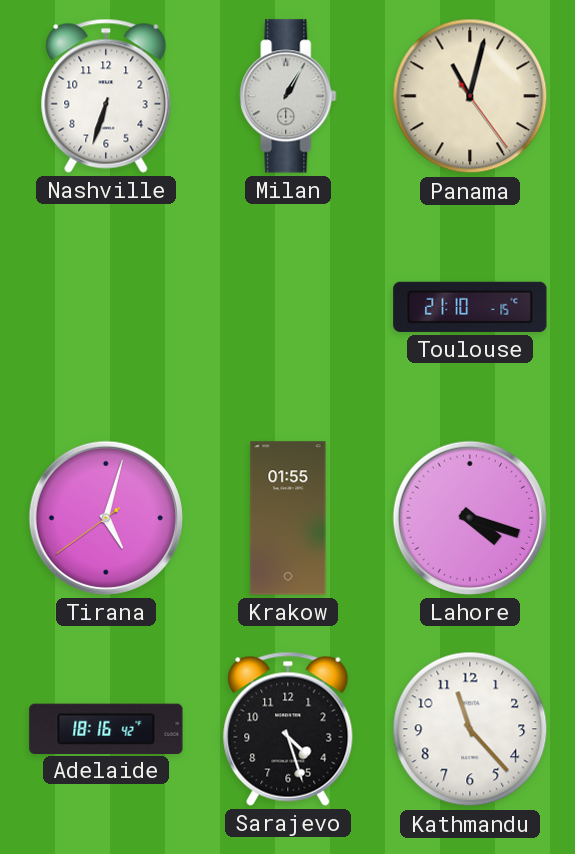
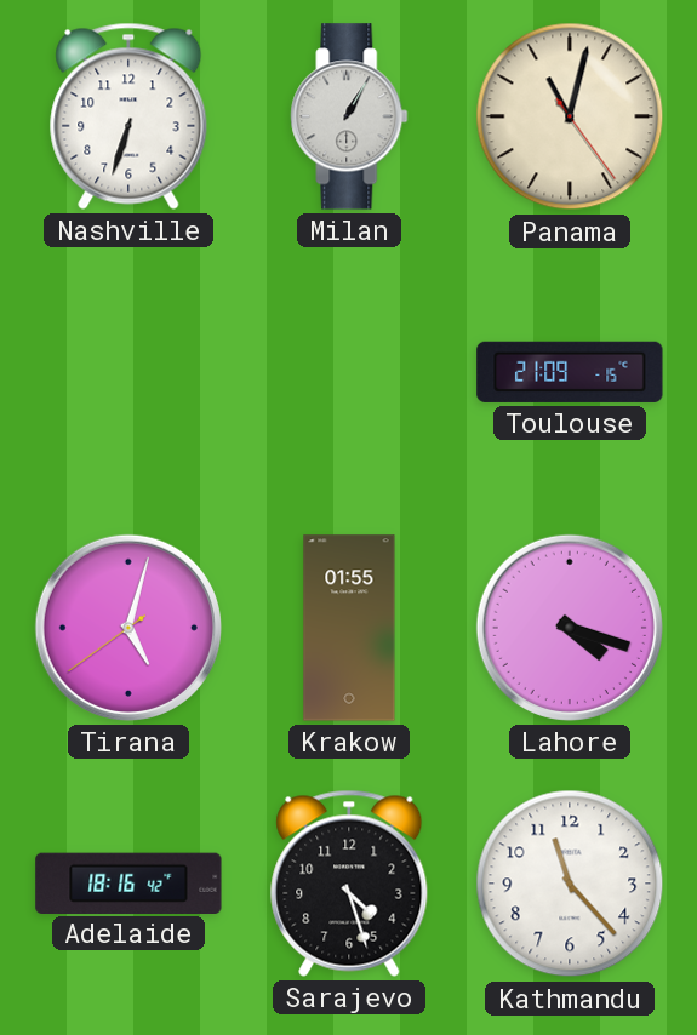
Toulouse: 21:10 -> 21:09
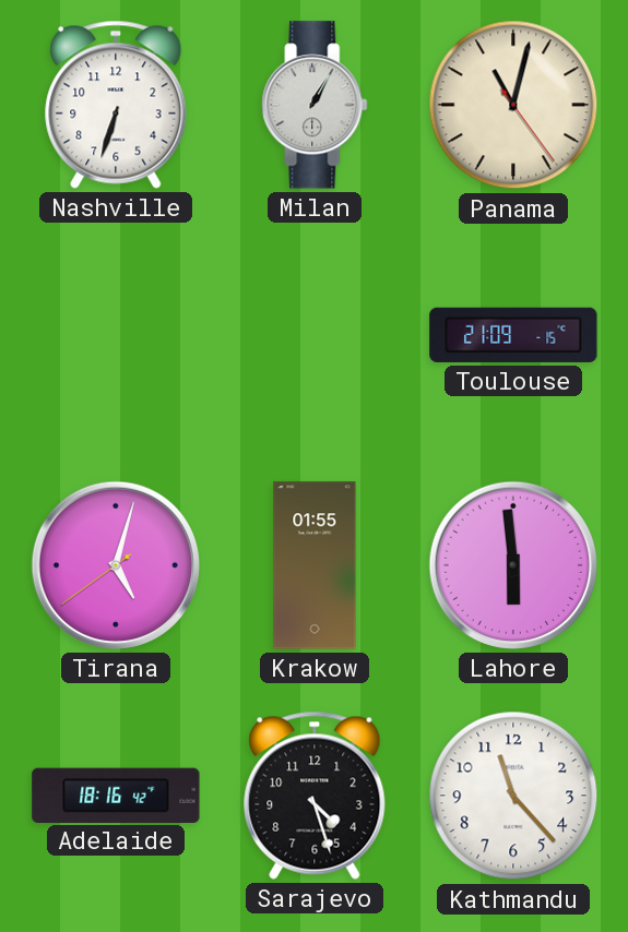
Lahore: 4:18 -> 5:59
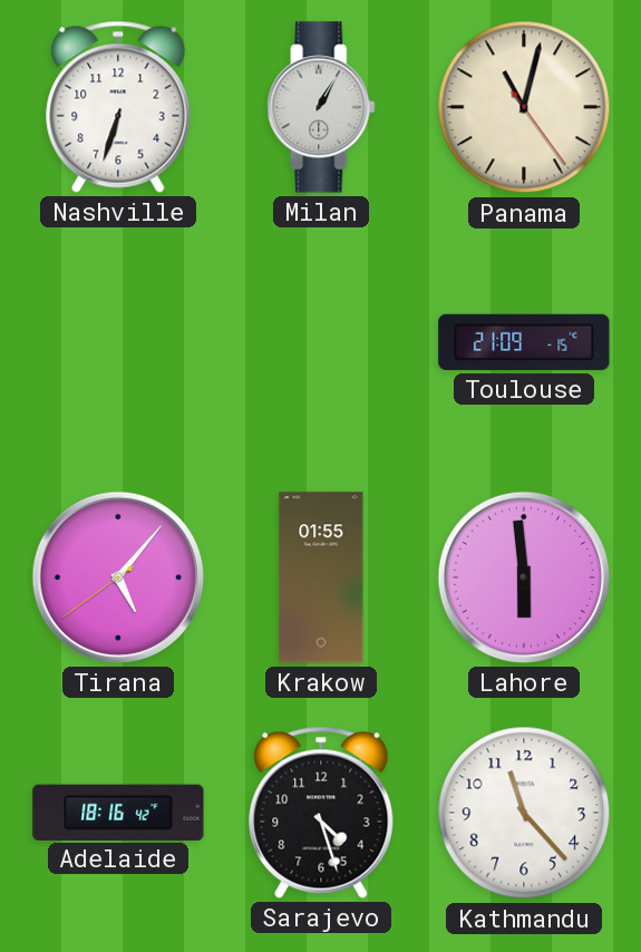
Tirana: 5:02 -> 5:06
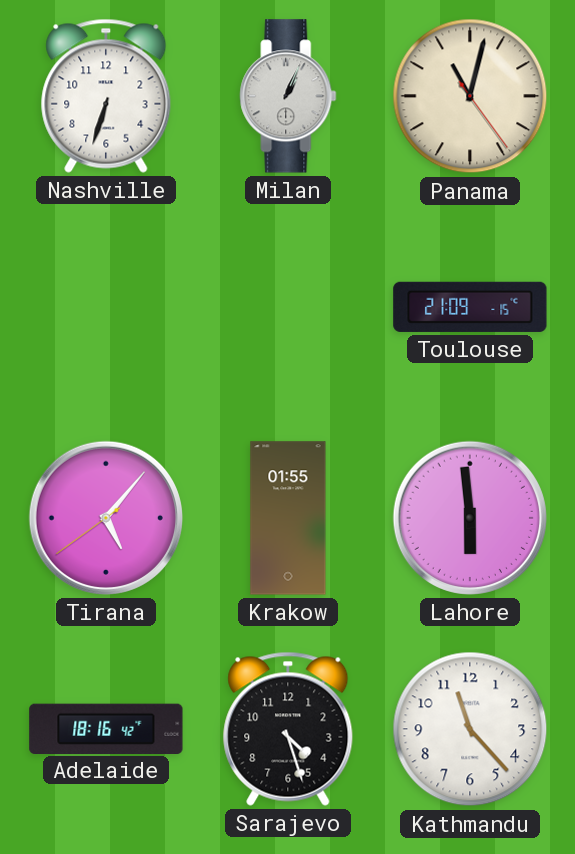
Milan: 1:05 -> 1:04
